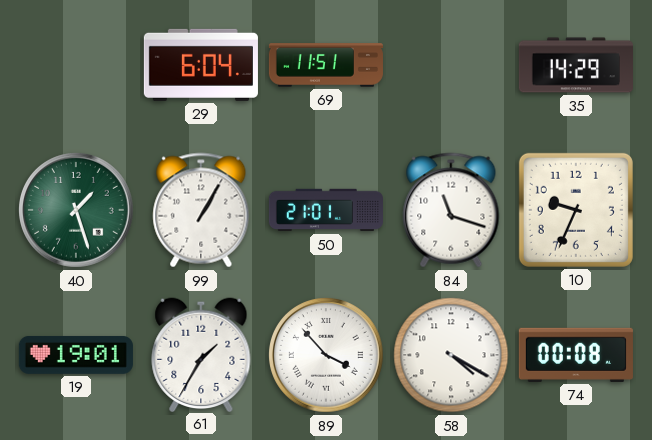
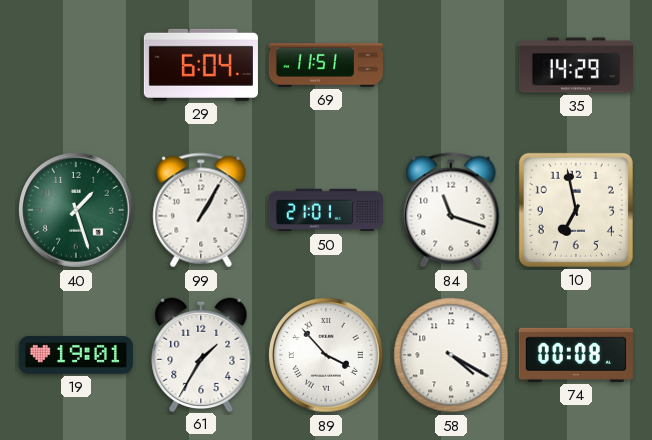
10: 9:34 -> 6:58
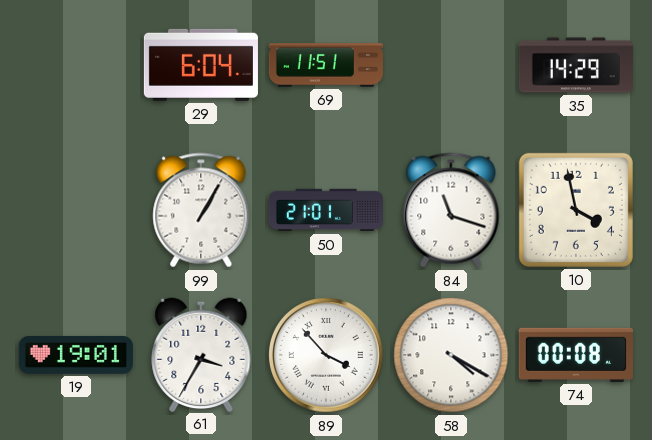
40: 1:27 -> none
10: 6:58 -> 3:58
61: 1:35 -> 3:35
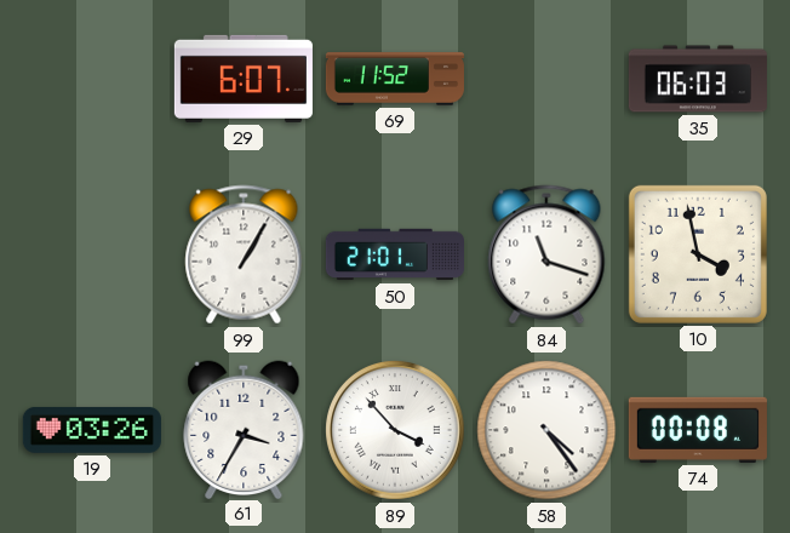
29: 6:04 -> 6:07
69: 11:51 -> 11:52
35: 14:29 -> 06:03
19: 19:01 -> 03:26
58: 4:20 -> 4:24
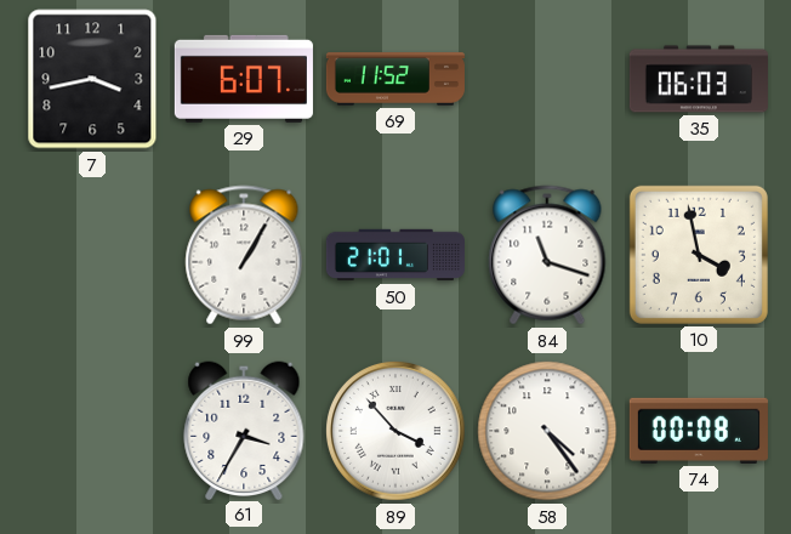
7: none -> 3:43
19: 03:26 -> none
